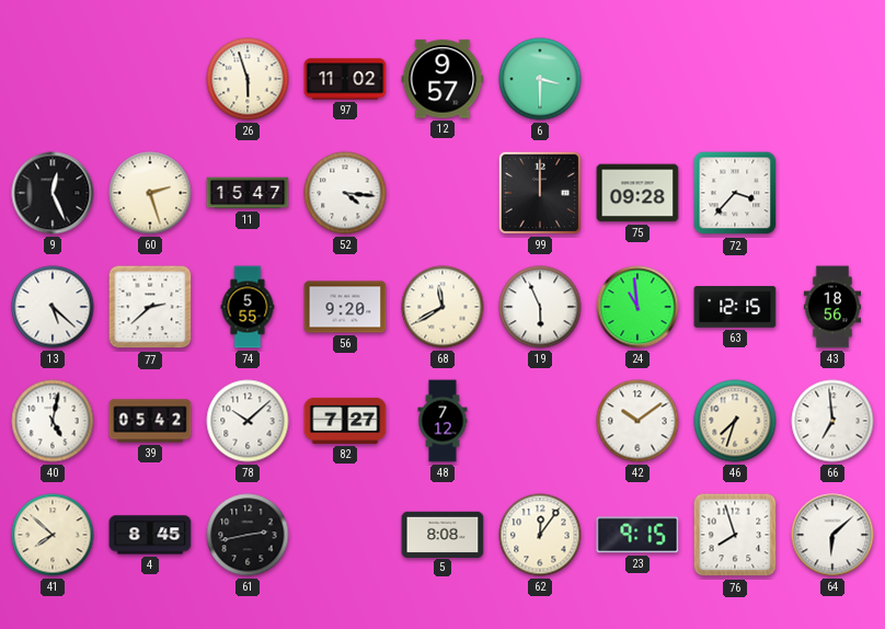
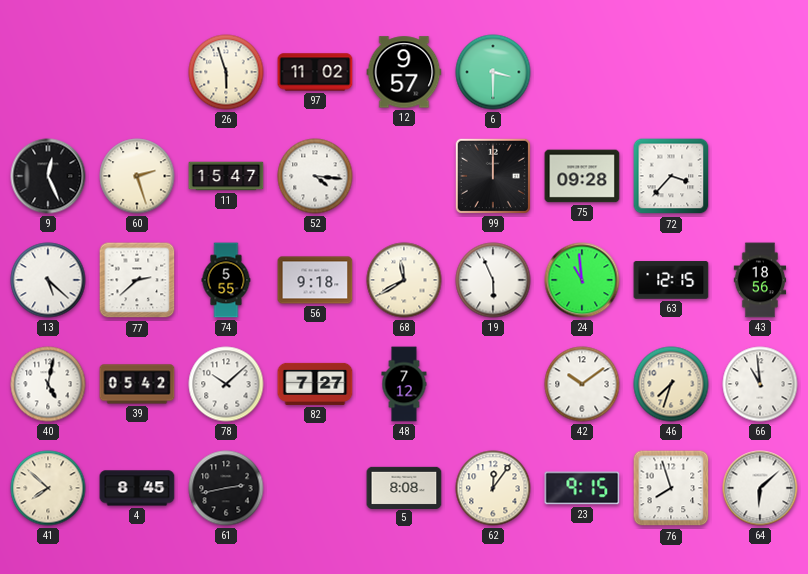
56: 9:20 -> 9:18
66: 6:59 -> 10:59
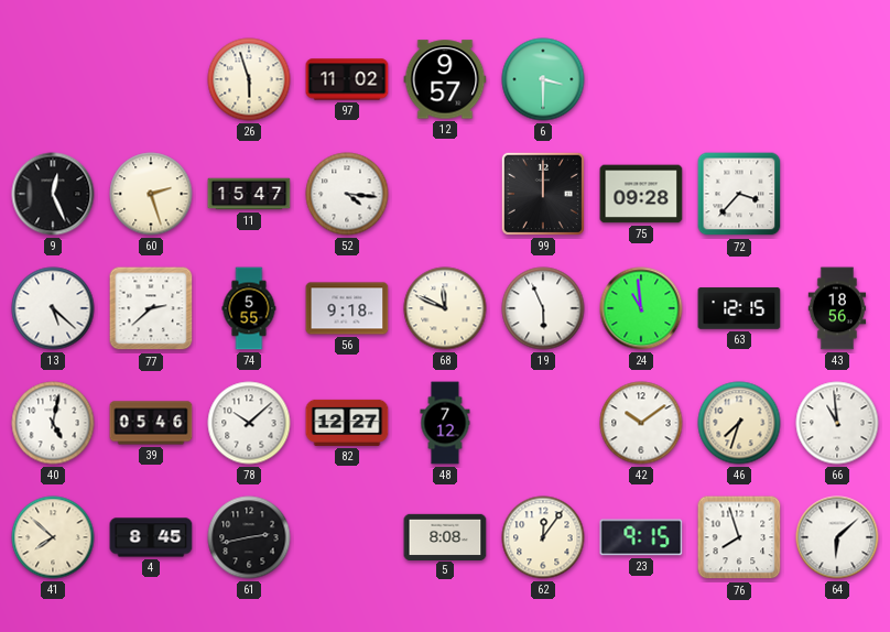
68: 11:40 -> 11:49
39: 05:42 -> 05:46
82: 7:27 -> 12:27
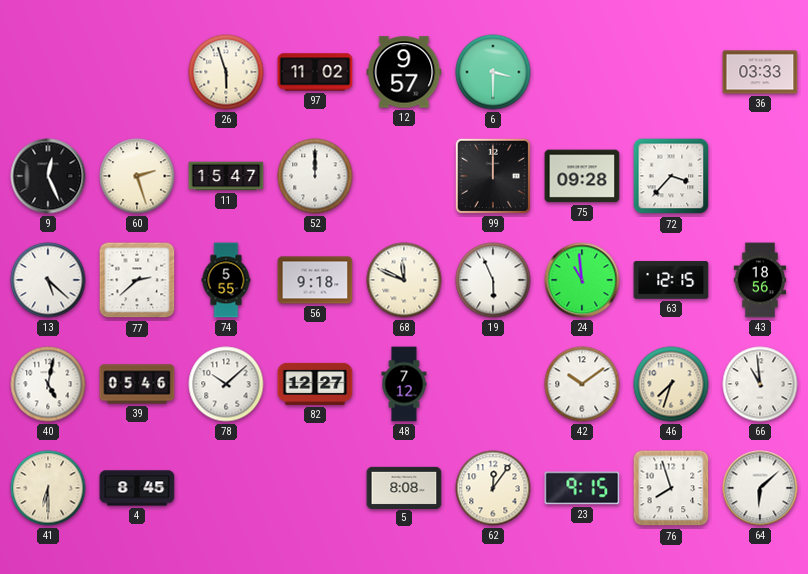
36: none -> 03:33
52: 4:16 -> 12:00
41: 7:52 -> 6:30
61: 2:43 -> none
